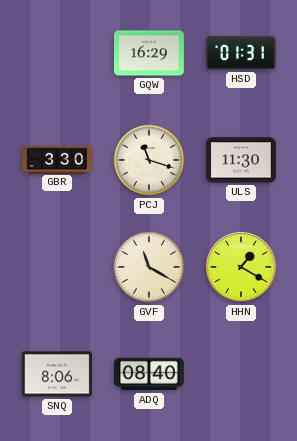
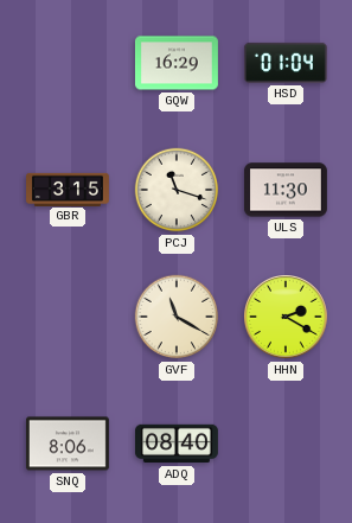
HSD: 01:31 -> 01:04
GBR: 3:30 -> 3:15
HHN: 1:20 -> 2:20
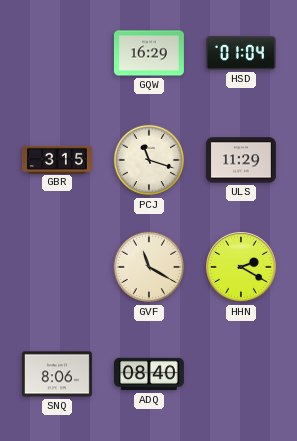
ULS: 11:30 -> 11:29
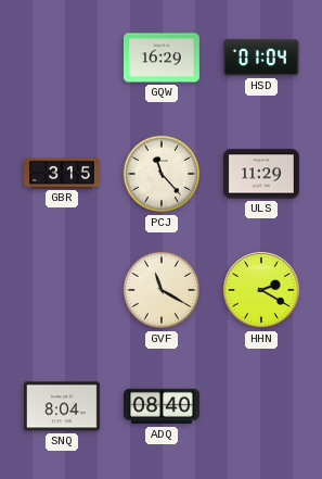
PCJ: 11:18 -> 11:23
SNQ: 8:06 -> 8:04
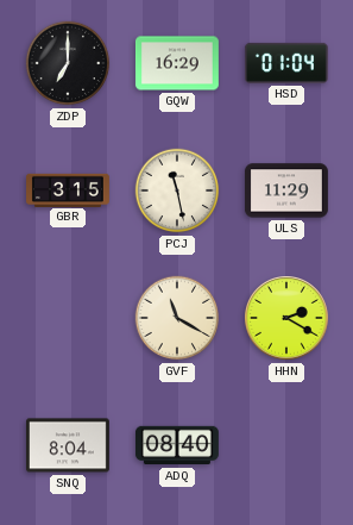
ZDP: none -> 7:00
PCJ: 11:23 -> 11:28
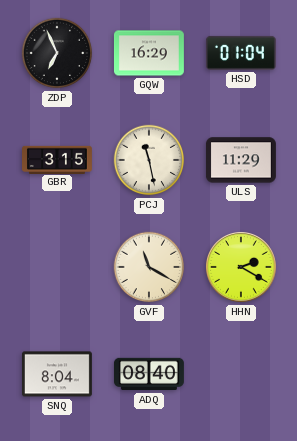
ZDP: 7:00 -> 6:56
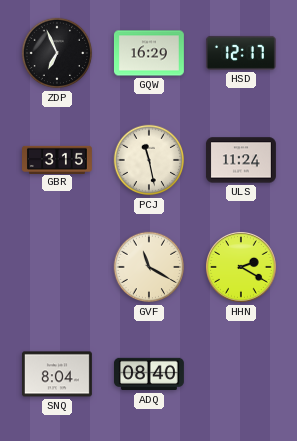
HSD: 01:04 -> 12:17
ULS: 11:29 -> 11:24
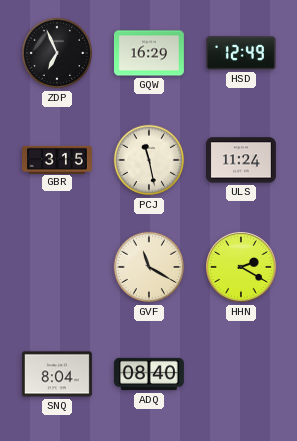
HSD: 12:17 -> 12:49
